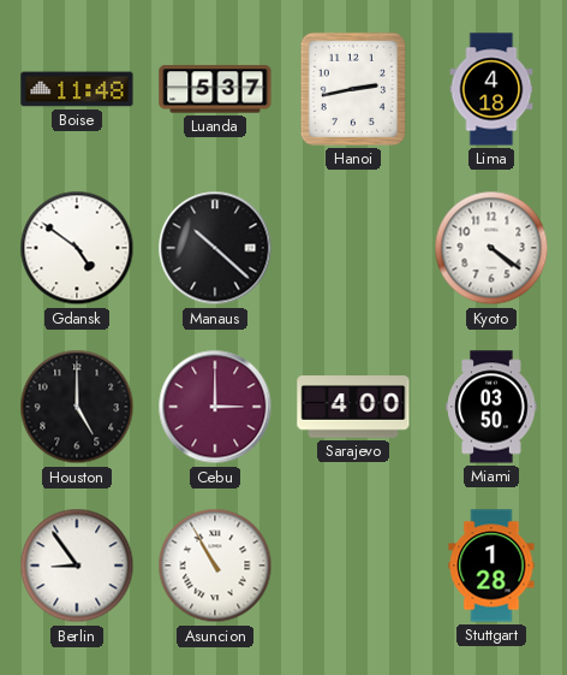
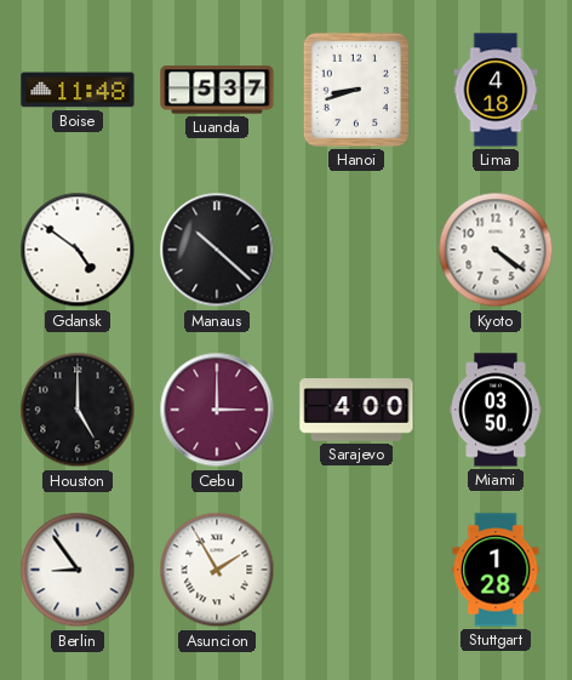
Hanoi: 2:43 -> 8:42
Asuncion: 10:55 -> 1:55
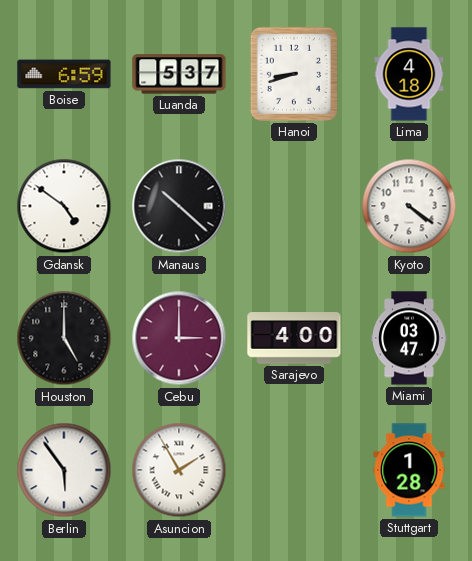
Boise: 11:48 -> 6:59
Miami: 03:50 -> 03:47
Berlin: 8:54 -> 5:54
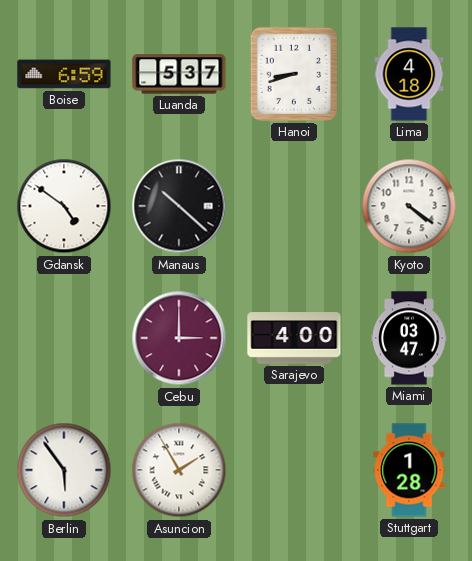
Houston: 5:00 -> none
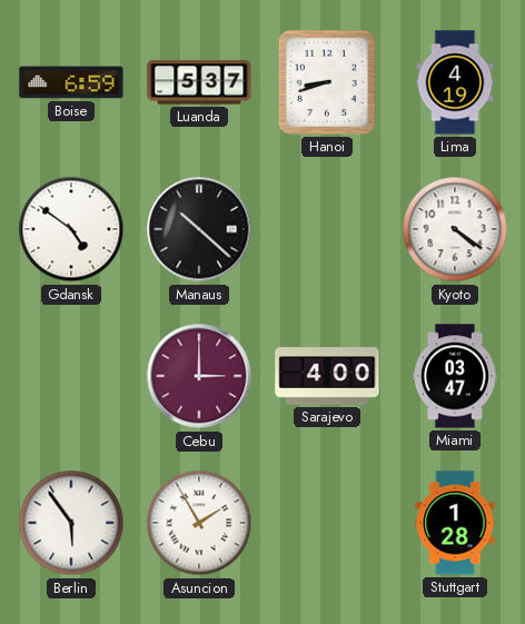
Lima: 4:18 -> 4:19
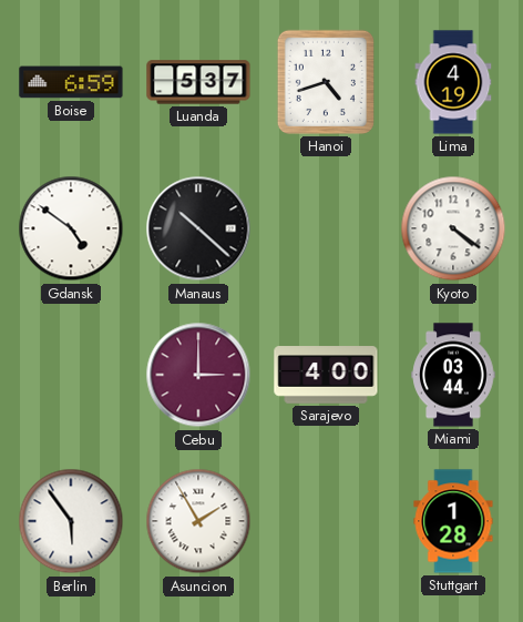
Hanoi: 8:42 -> 4:42
Miami: 03:47 -> 03:44
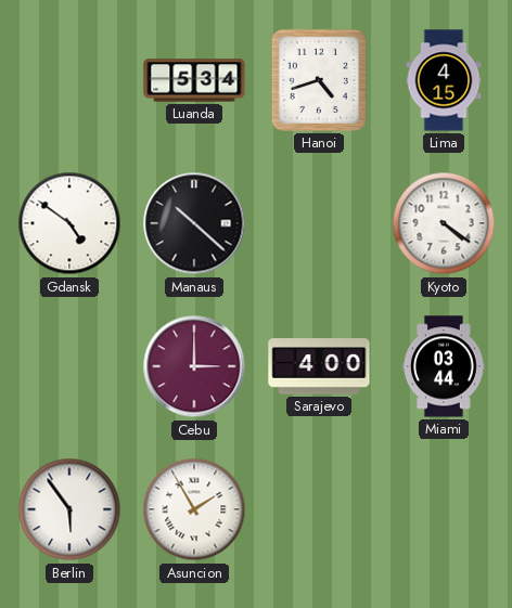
Boise: 6:59 -> none
Luanda: 5:37 -> 5:34
Lima: 4:19 -> 4:15
Stuttgart: 1:28 -> none
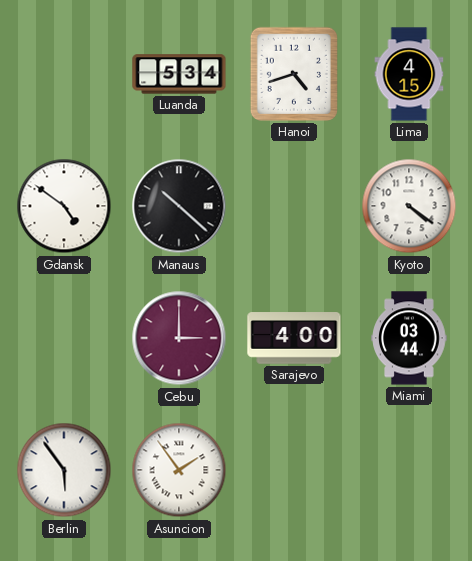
Asuncion: 1:55 -> 1:54
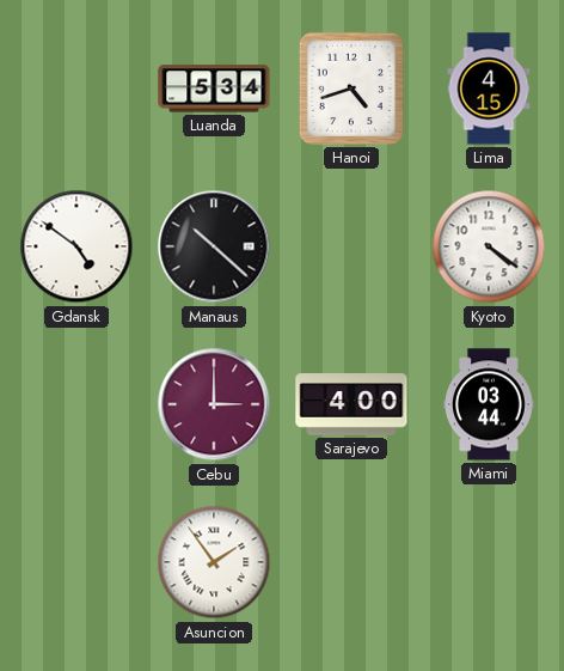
Berlin: 5:54 -> none
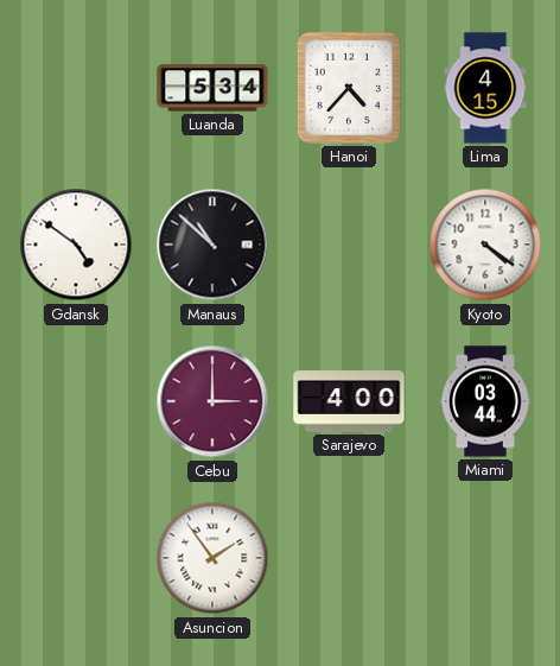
Hanoi: 4:42 -> 4:37
Manaus: 10:22 -> 10:52
